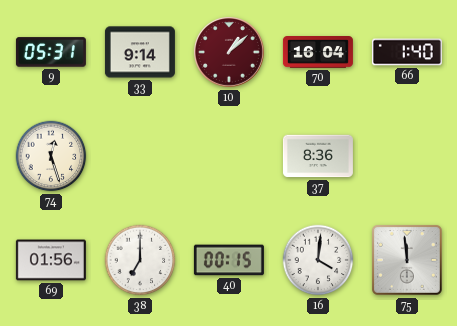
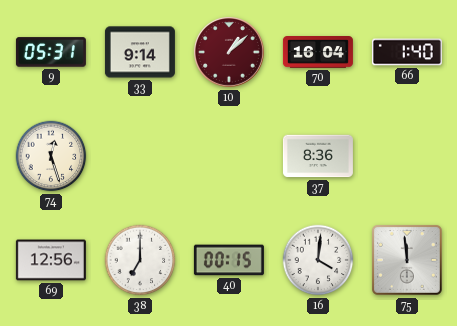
69: 01:56 -> 12:56
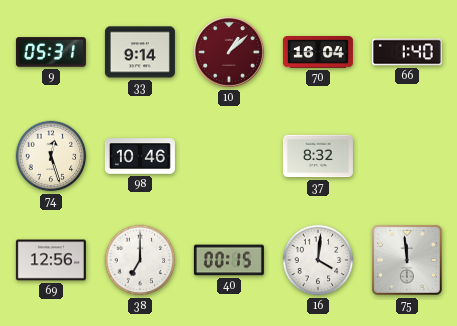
98: none -> 10:46
37: 8:36 -> 8:32
